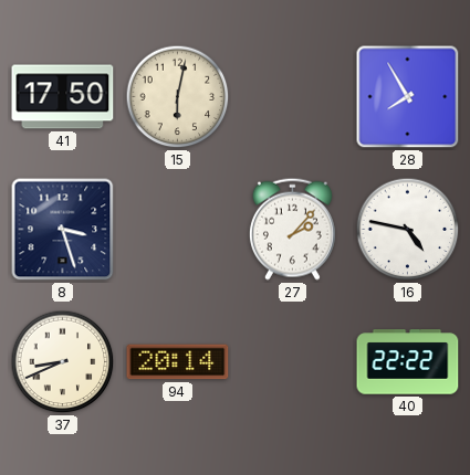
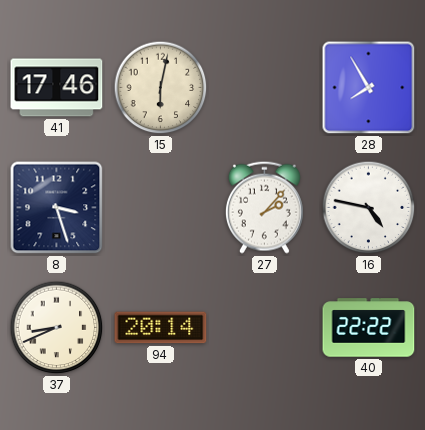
41: 17:50 -> 17:46
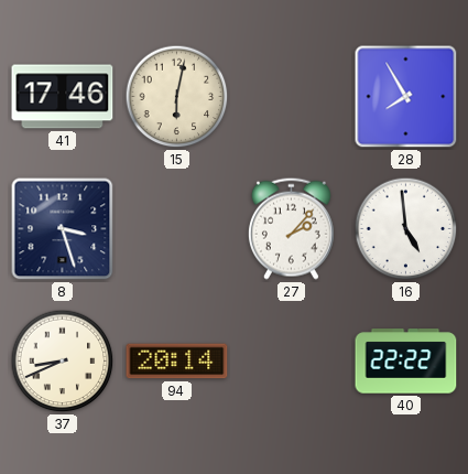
16: 4:47 -> 4:59
